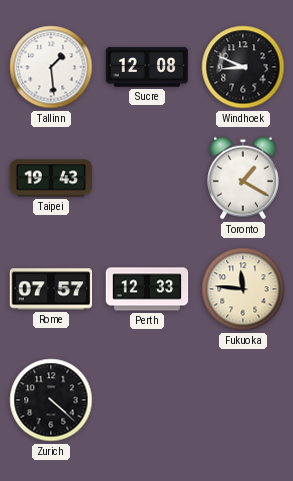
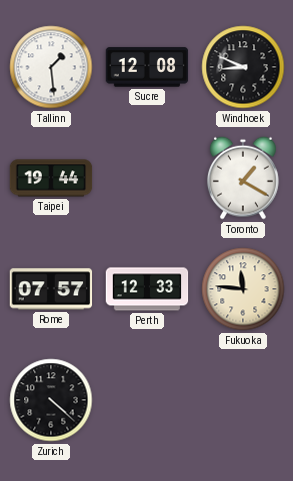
Taipei: 19:43 -> 19:44
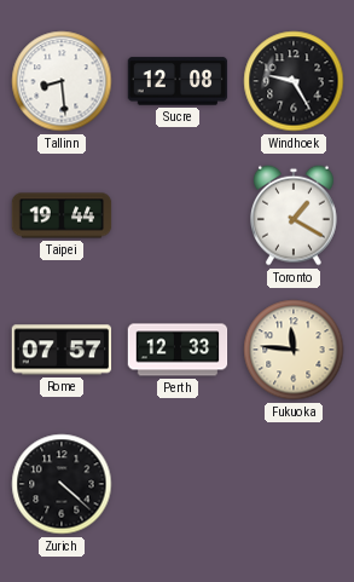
Tallinn: 1:29 -> 8:29
Windhoek: 8:49 -> 9:25
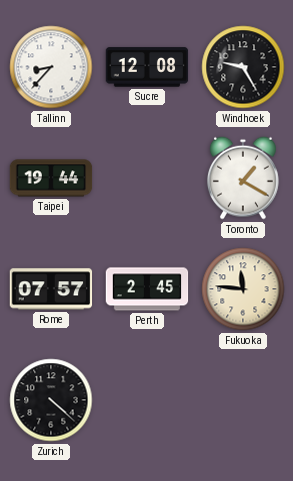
Tallinn: 8:29 -> 8:37
Perth: 12:33 -> 2:45
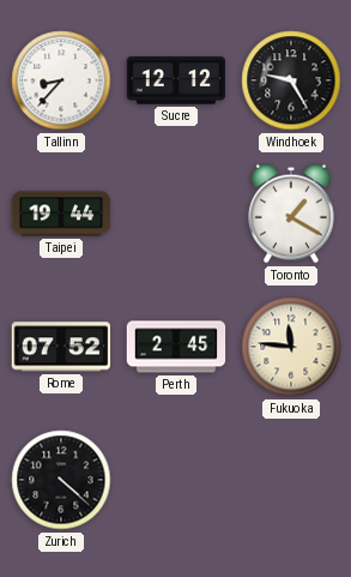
Sucre: 12:08 -> 12:12
Rome: 07:57 -> 07:52
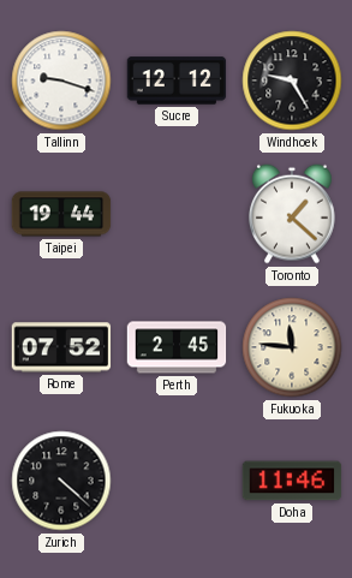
Tallinn: 8:37 -> 9:18
Toronto: 1:20 -> 1:22
Doha: none -> 11:46
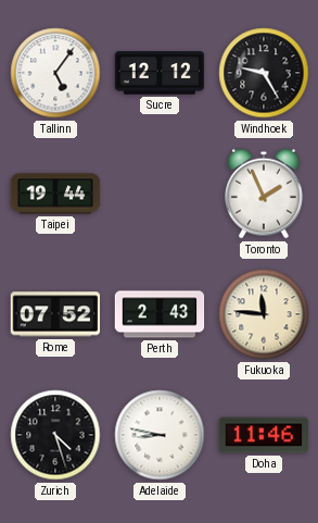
Tallinn: 9:18 -> 5:06
Toronto: 1:22 -> 1:56
Perth: 2:45 -> 2:43
Zurich: 4:22 -> 4:27
Adelaide: none -> 8:47
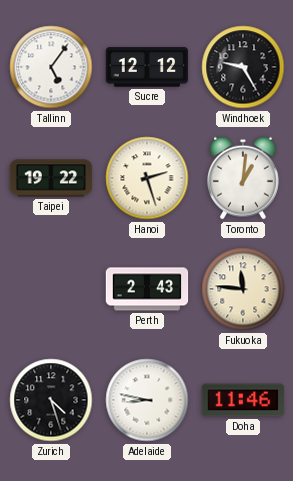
Taipei: 19:44 -> 19:22
Hanoi: none -> 2:27
Toronto: 1:56 -> 1:01
Rome: 07:52 -> none
